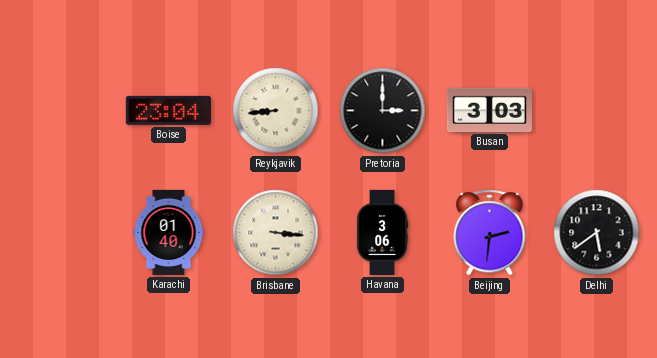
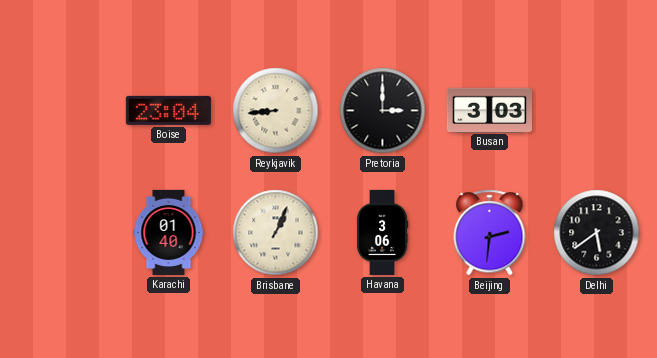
Brisbane: 3:16 -> 1:04
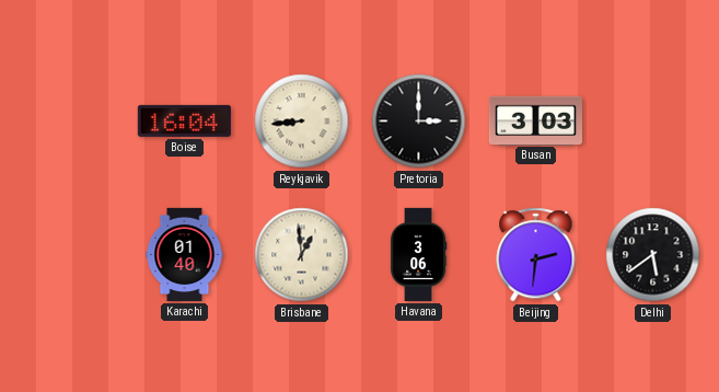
Boise: 23:04 -> 16:04
Brisbane: 1:04 -> 12:59
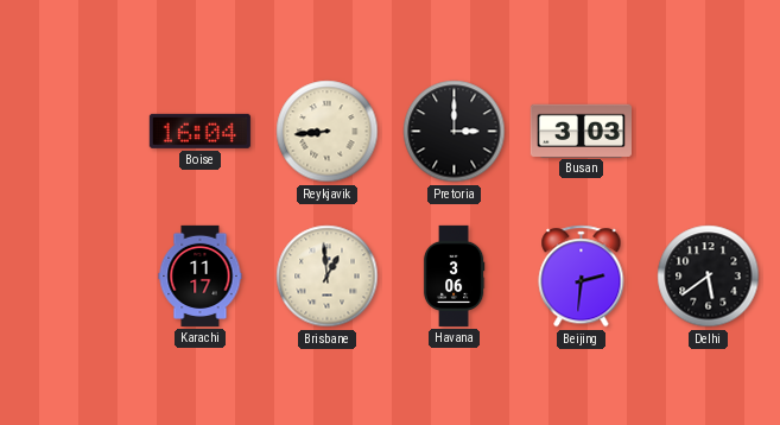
Karachi: 01:40 -> 11:17
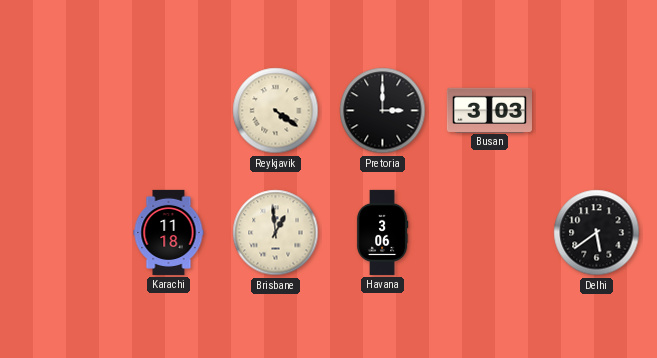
Boise: 16:04 -> none
Reykjavik: 8:44 -> 4:21
Karachi: 11:17 -> 11:18
Beijing: 2:31 -> none
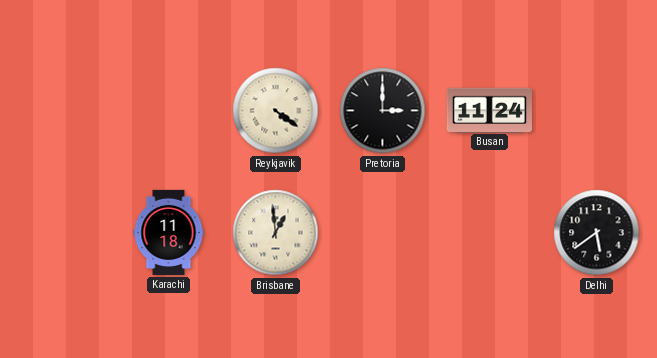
Busan: 3:03 -> 11:24
Havana: 3:06 -> none
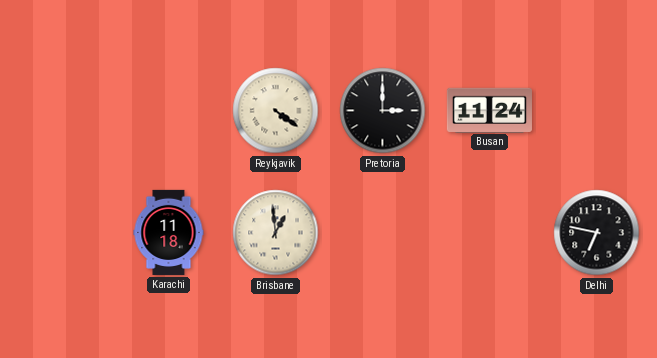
Delhi: 5:39 -> 6:47
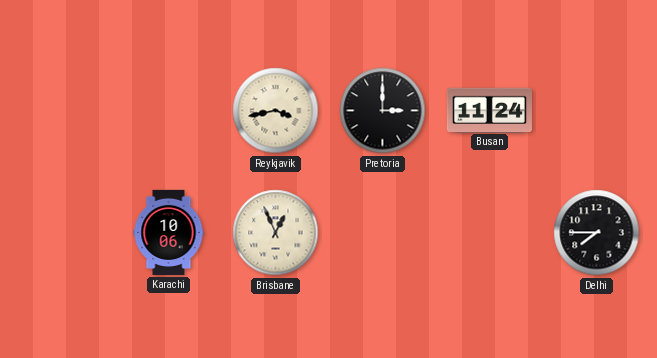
Reykjavik: 4:21 -> 3:43
Karachi: 11:18 -> 10:06
Brisbane: 12:59 -> 12:56
Delhi: 6:47 -> 7:45
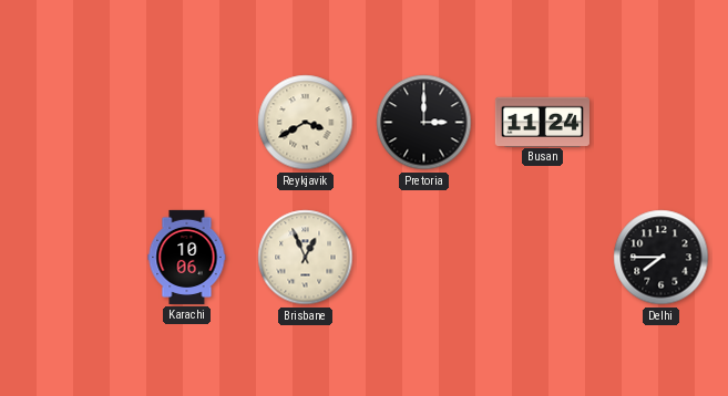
Reykjavik: 3:43 -> 3:40
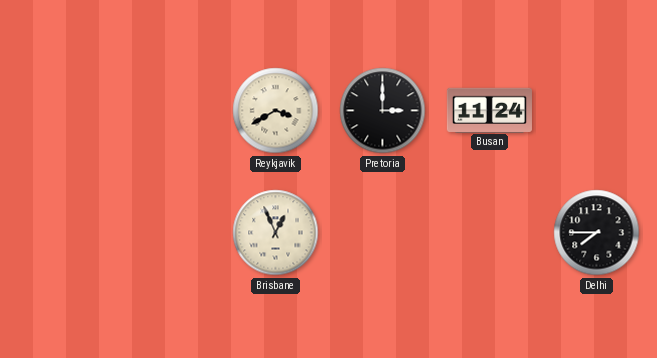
Karachi: 10:06 -> none
